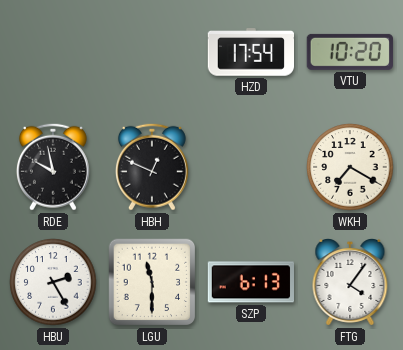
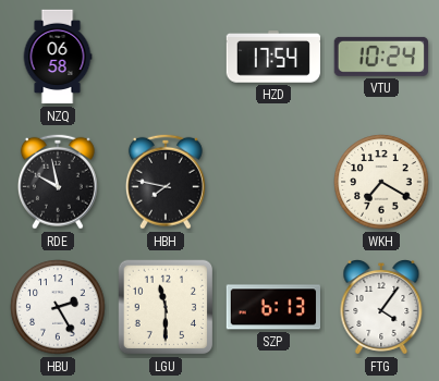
NZQ: none -> 06:58
VTU: 10:20 -> 10:24
HBH: 12:49 -> 7:47
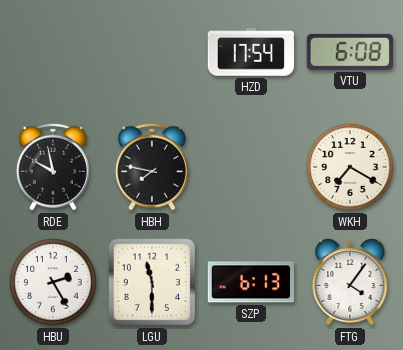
NZQ: 06:58 -> none
VTU: 10:24 -> 6:08
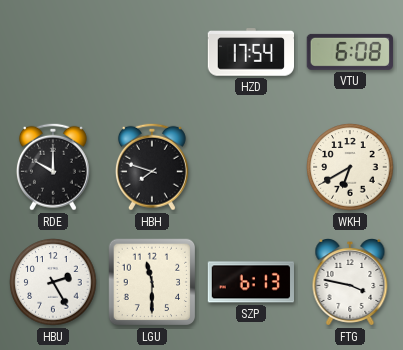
RDE: 9:58 -> 10:00
HBH: 7:47 -> 7:48
WKH: 7:20 -> 6:40
FTG: 4:06 -> 3:47
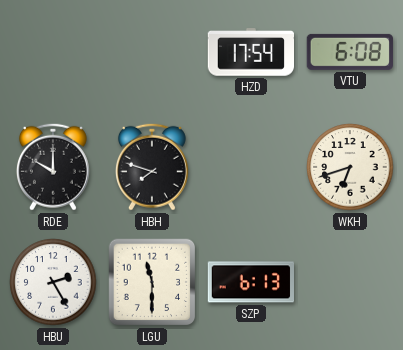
WKH: 6:40 -> 6:42
FTG: 3:47 -> none
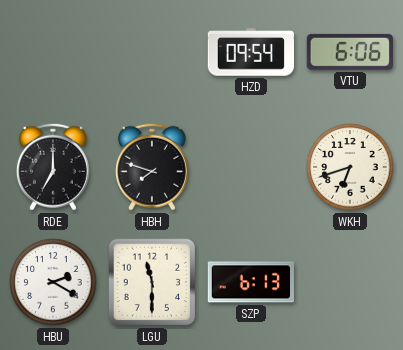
HZD: 17:54 -> 09:54
VTU: 6:08 -> 6:06
RDE: 10:00 -> 7:00
HBU: 2:25 -> 2:20
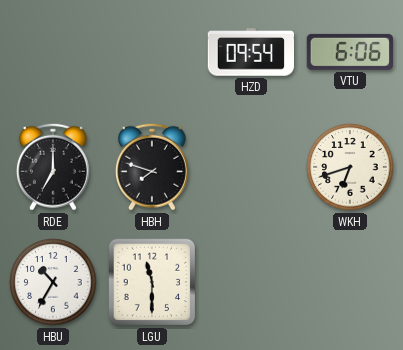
HBU: 2:20 -> 10:35
SZP: 6:13 -> none
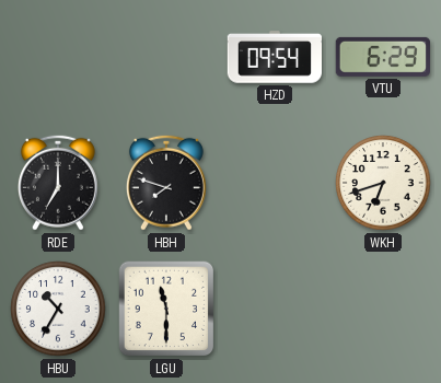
VTU: 6:06 -> 6:29
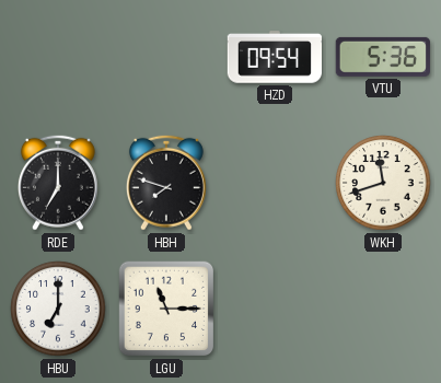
VTU: 6:29 -> 5:36
WKH: 6:42 -> 11:42
HBU: 10:35 -> 7:00
LGU: 11:30 -> 11:15
